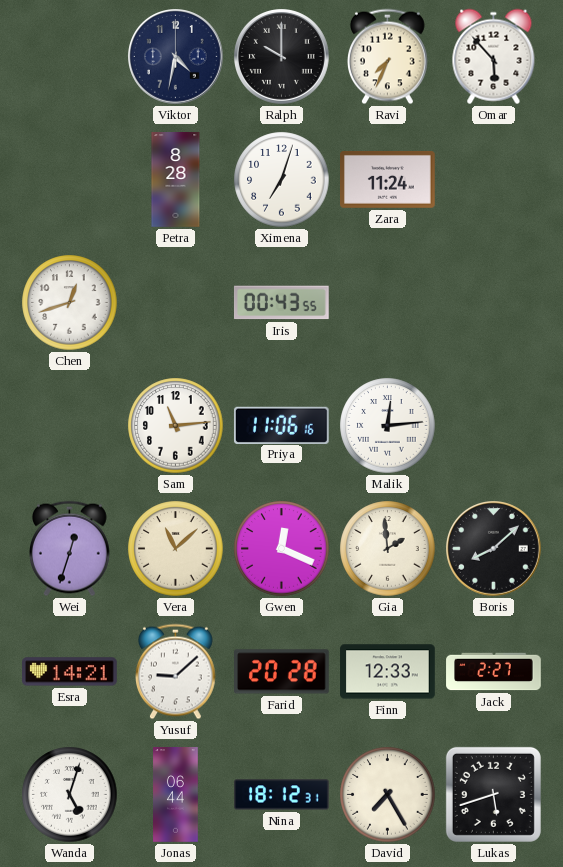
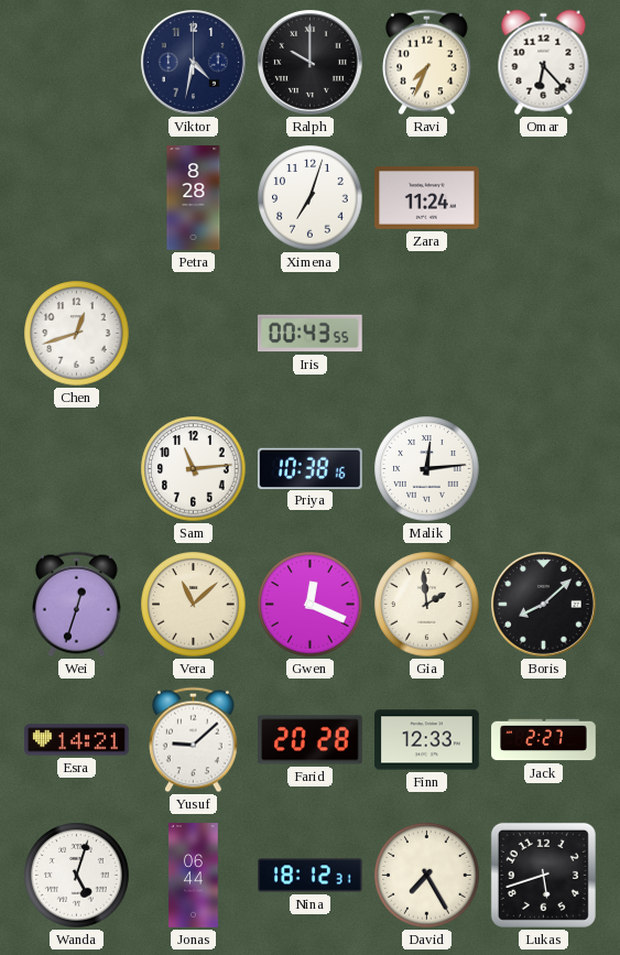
Omar: 5:53 -> 6:23
Priya: 11:06 -> 10:38
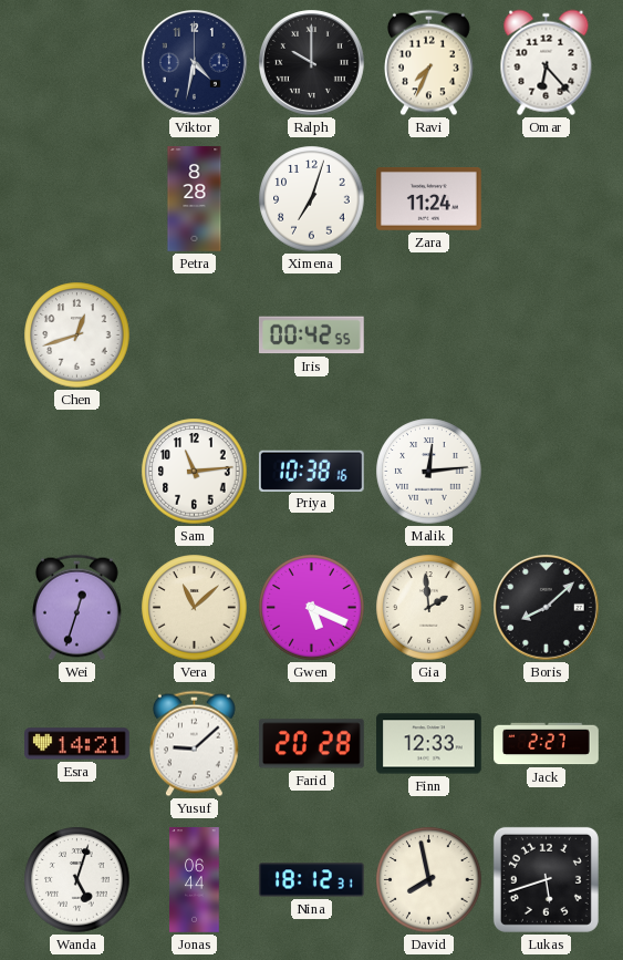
Iris: 00:43 -> 00:42
Gwen: 12:19 -> 5:19
David: 7:25 -> 7:58
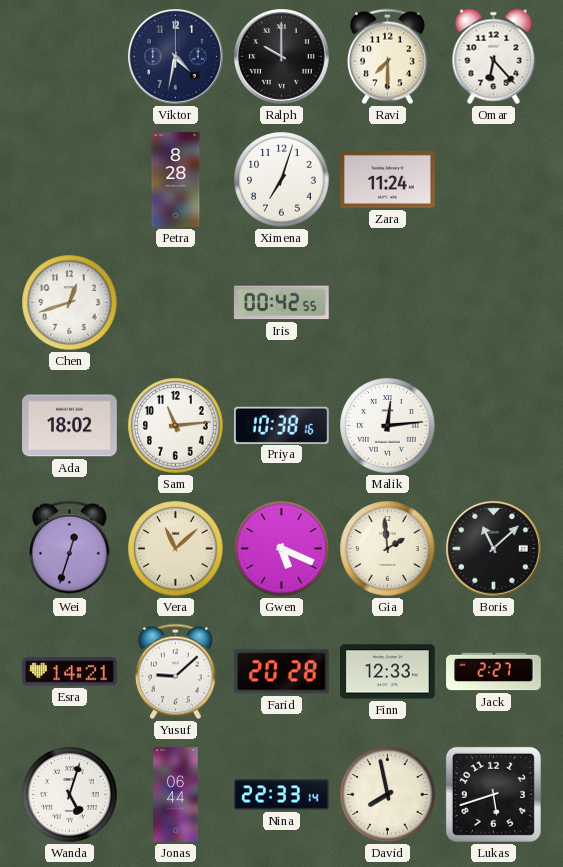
Ravi: 7:34 -> 7:30
Ada: none -> 18:02
Boris: 8:08 -> 11:08
Nina: 18:12 -> 22:33
